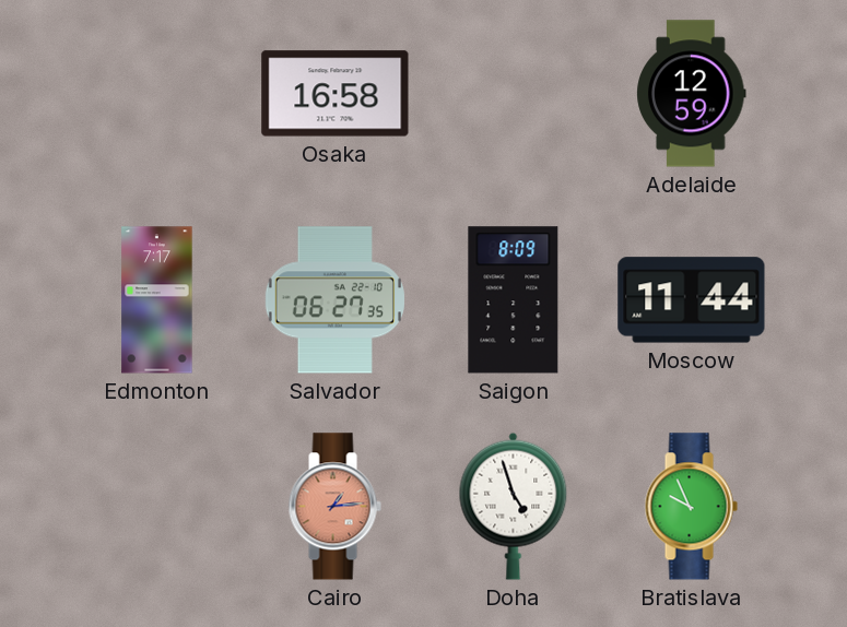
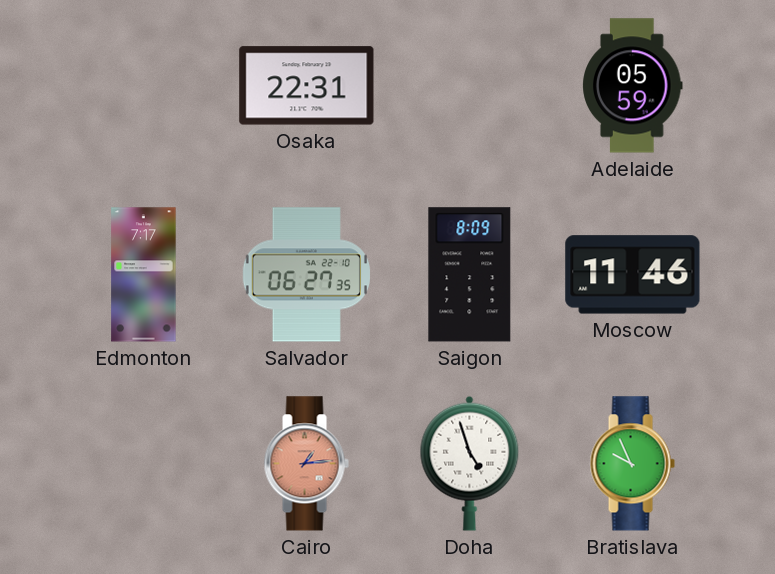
Osaka: 16:58 -> 22:31
Adelaide: 12:59 -> 05:59
Moscow: 11:44 -> 11:46
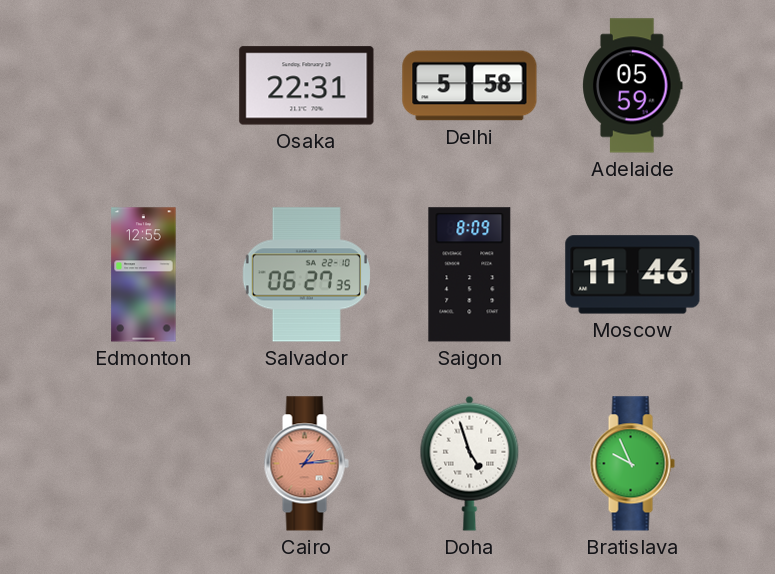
Delhi: none -> 5:58
Edmonton: 7:17 -> 12:55
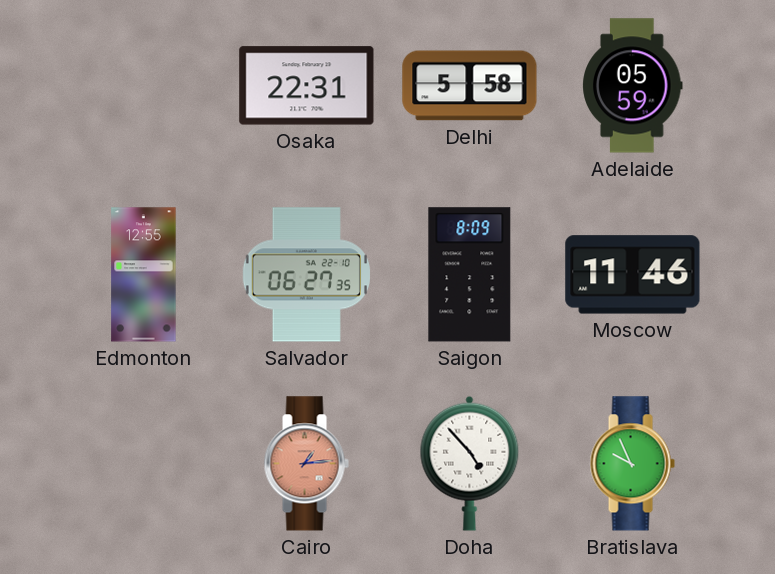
Doha: 4:57 -> 4:53
